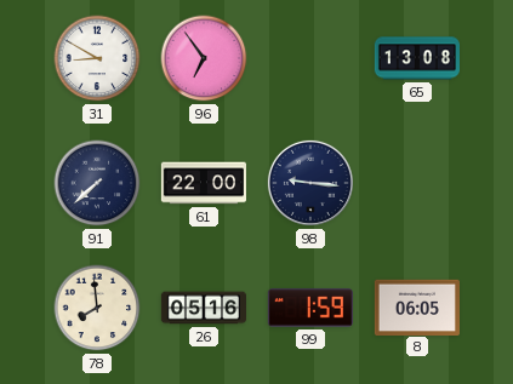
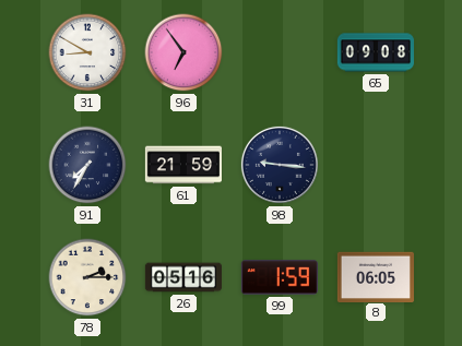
65: 13:08 -> 09:08
91: 7:38 -> 7:35
61: 22:00 -> 21:59
78: 7:59 -> 2:15
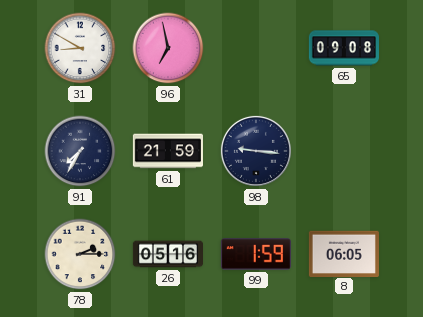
96: 6:54 -> 6:58
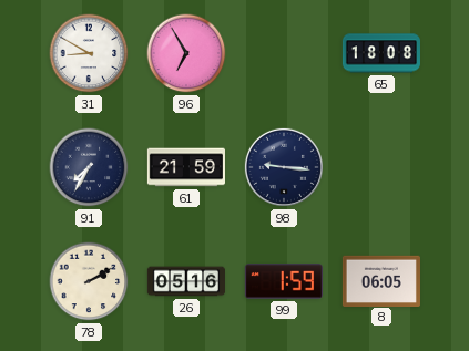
96: 6:58 -> 6:55
65: 09:08 -> 18:08
78: 2:15 -> 2:10
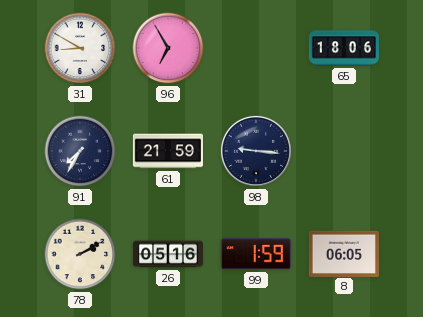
65: 18:08 -> 18:06
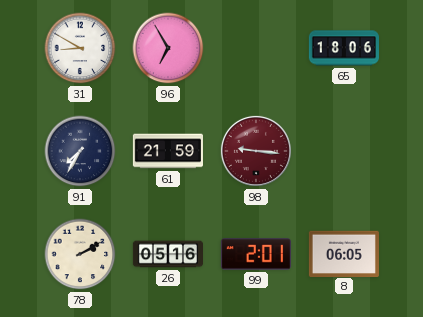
98 dial: navy -> burgundy
99: 1:59 -> 2:01
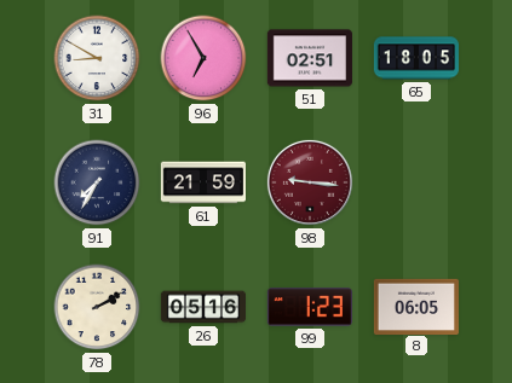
51: none -> 02:51
65: 18:06 -> 18:05
99: 2:01 -> 1:23
